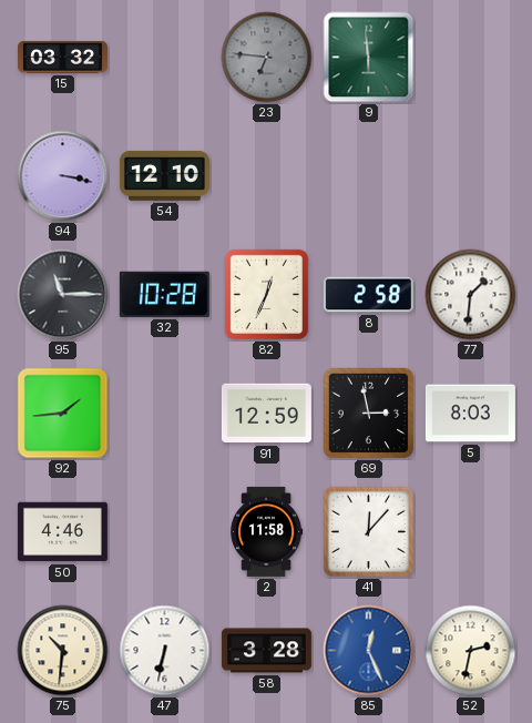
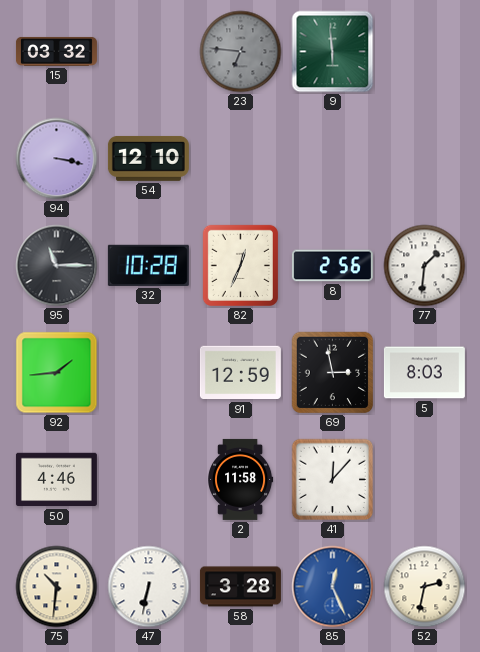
8: 2:58 -> 2:56
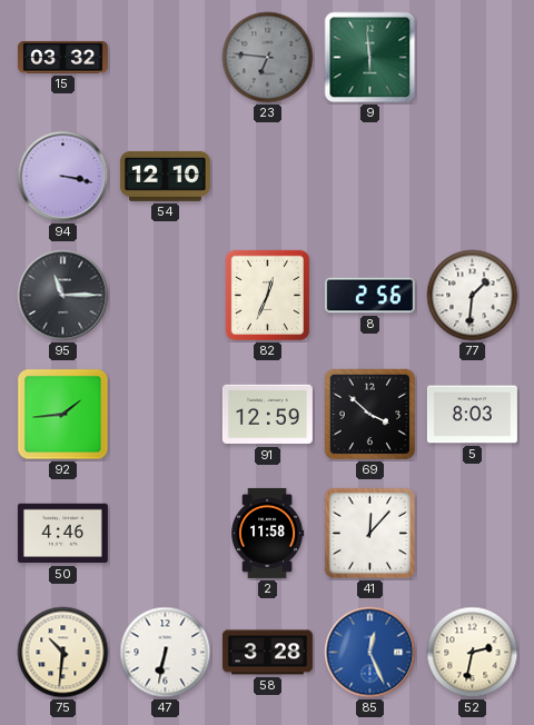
32: 10:28 -> none
69: 2:58 -> 3:52
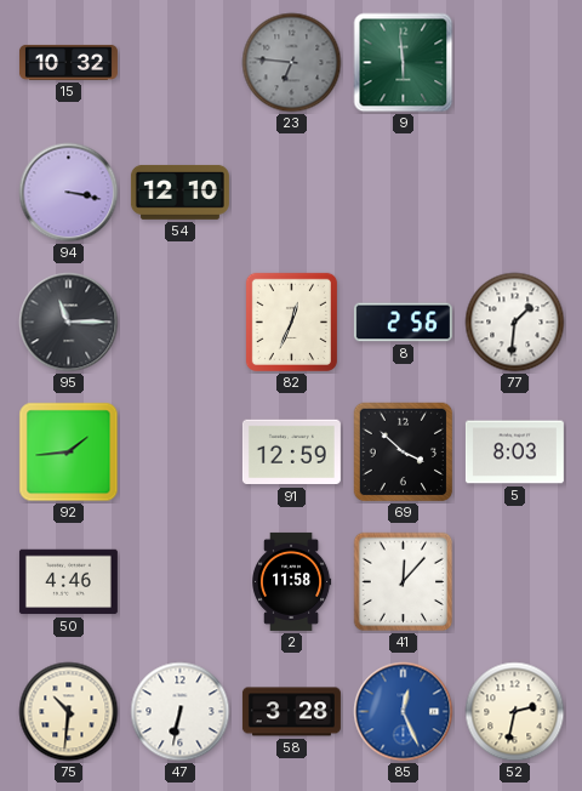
15: 03:32 -> 10:32
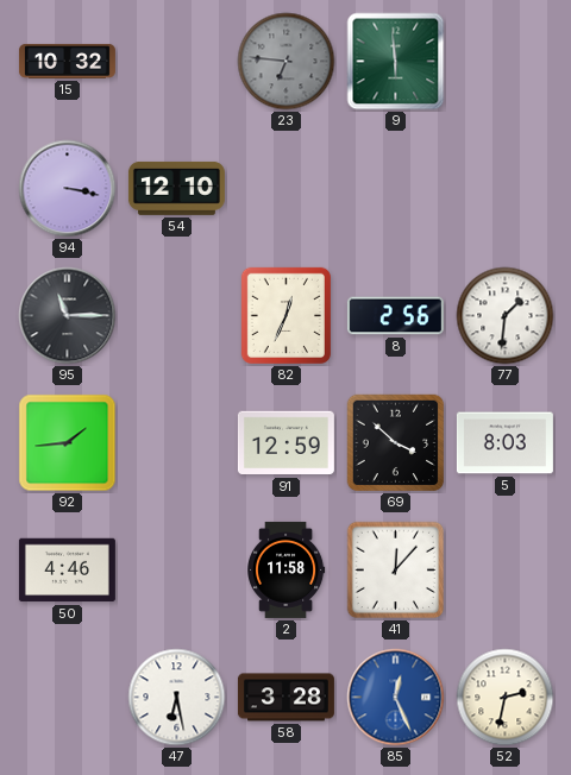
75: 10:31 -> none
47: 6:32 -> 6:28
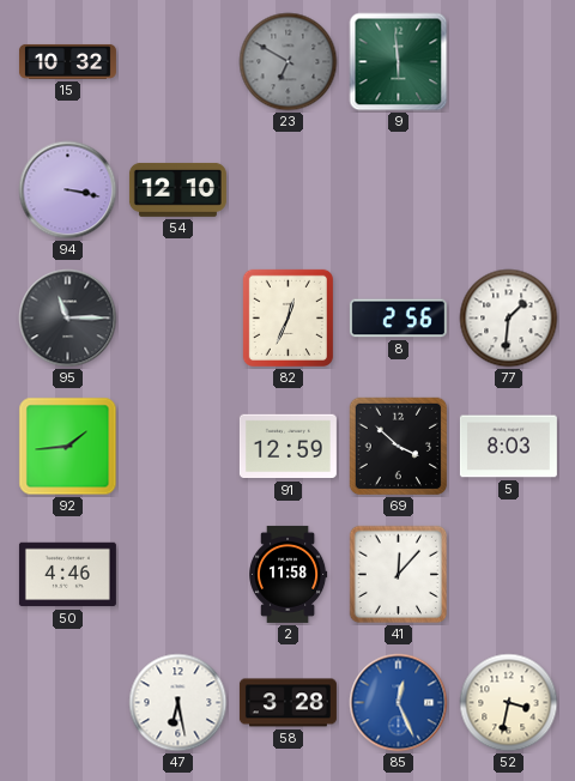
23: 6:46 -> 6:50
52: 2:32 -> 3:32
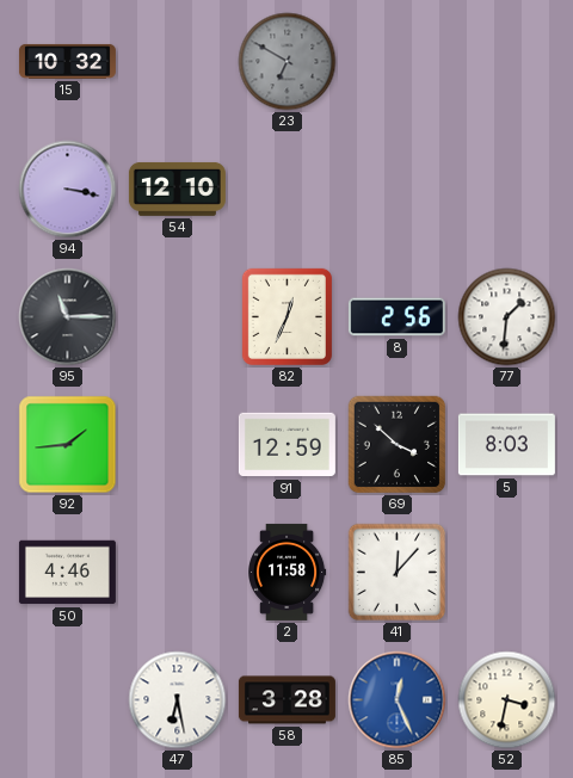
9: 5:59 -> none
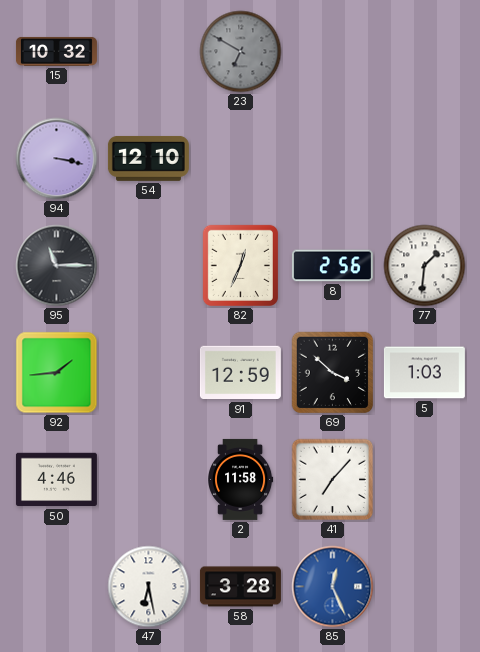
5: 8:03 -> 1:03
41: 12:07 -> 7:07
52: 3:32 -> none
